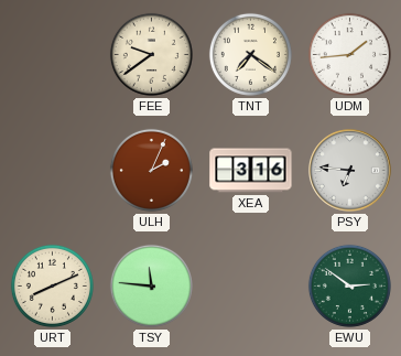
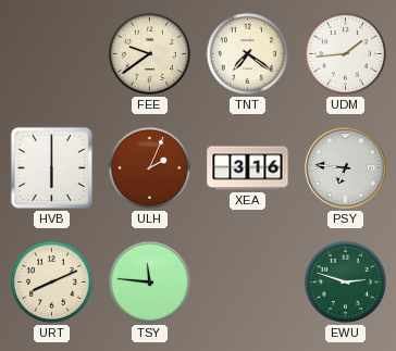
HVB: none -> 6:00
EWU: 2:51 -> 2:48
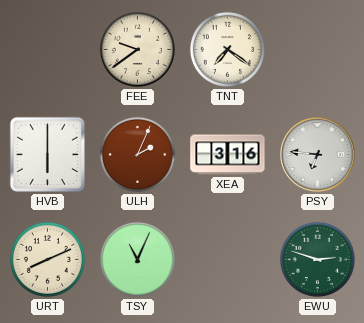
UDM: 1:44 -> none
TSY: 11:46 -> 11:04
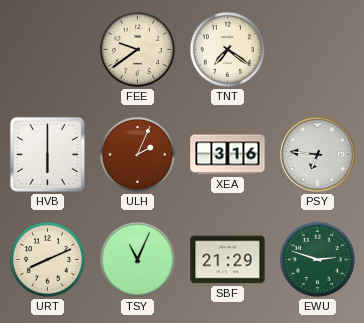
SBF: none -> 21:29
